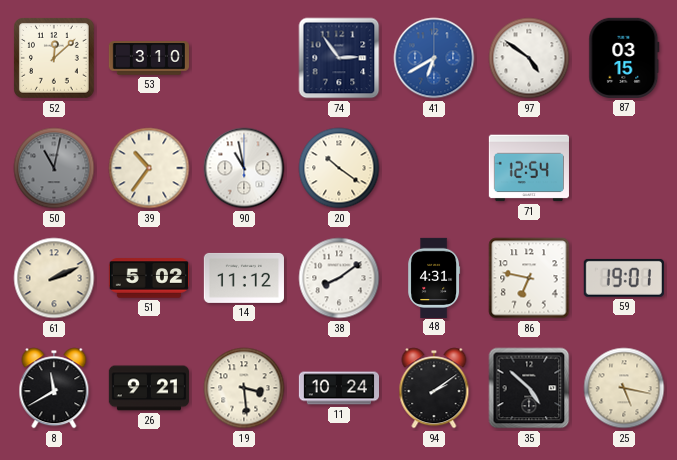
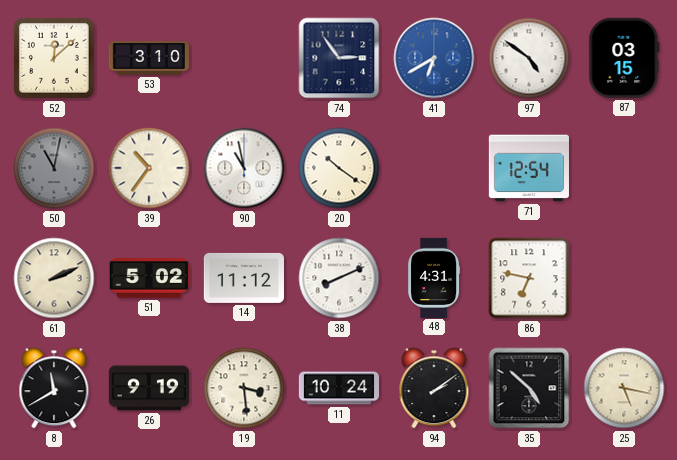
38: 8:09 -> 8:11
59: 19:01 -> none
26: 9:21 -> 9:19
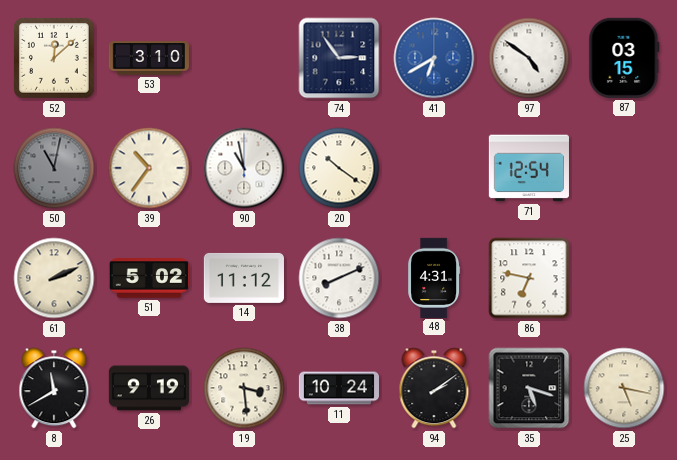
35: 4:52 -> 5:18
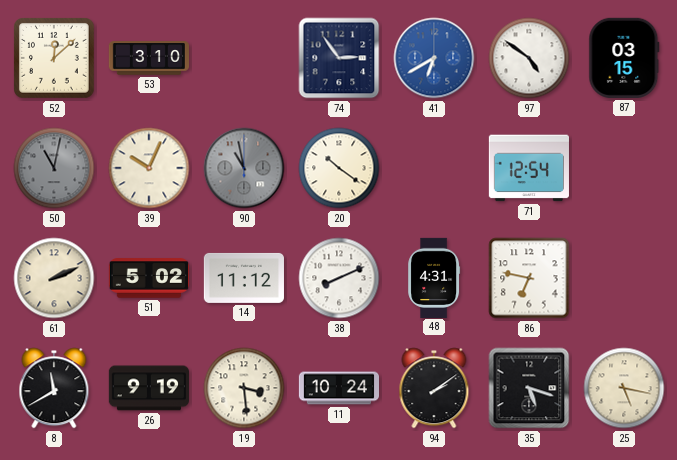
39: 10:36 -> 10:04
90 dial: white -> grey
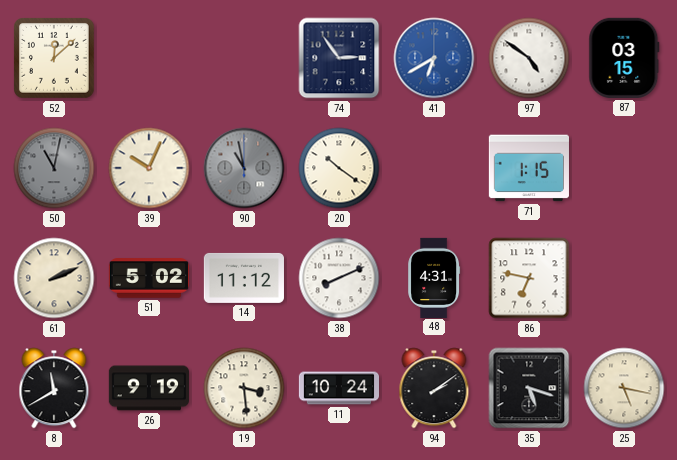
53: 3:10 -> none
71: 12:54 -> 1:15
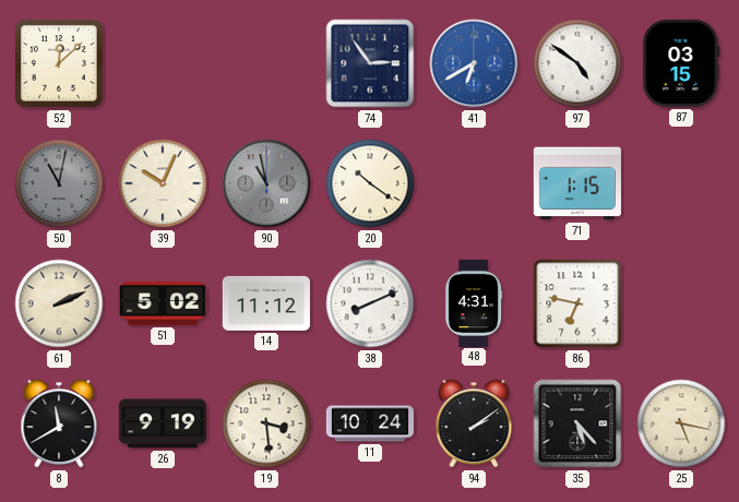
35: 5:18 -> 5:23
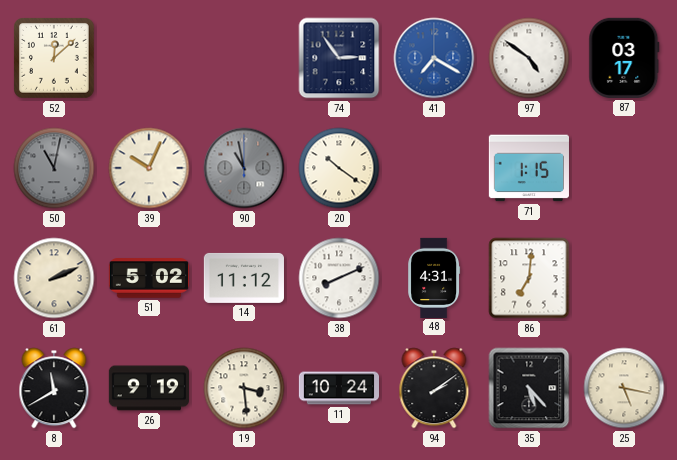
41: 6:40 -> 7:20
87: 03:15 -> 03:17
86: 6:47 -> 7:01
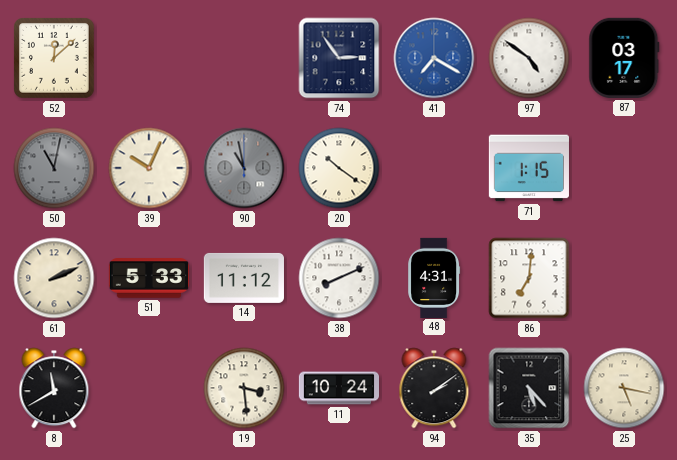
51: 5:02 -> 5:33
26: 9:19 -> none
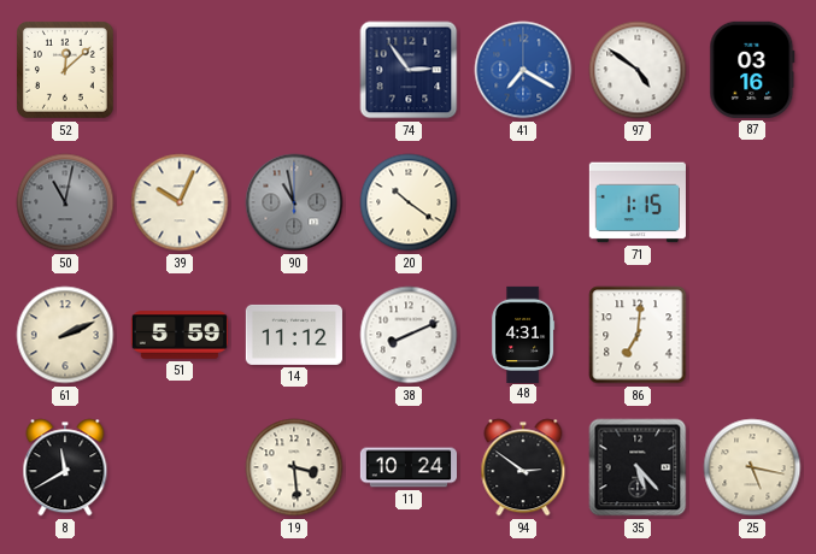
87: 03:17 -> 03:16
51: 5:33 -> 5:59
94: 2:09 -> 2:51
